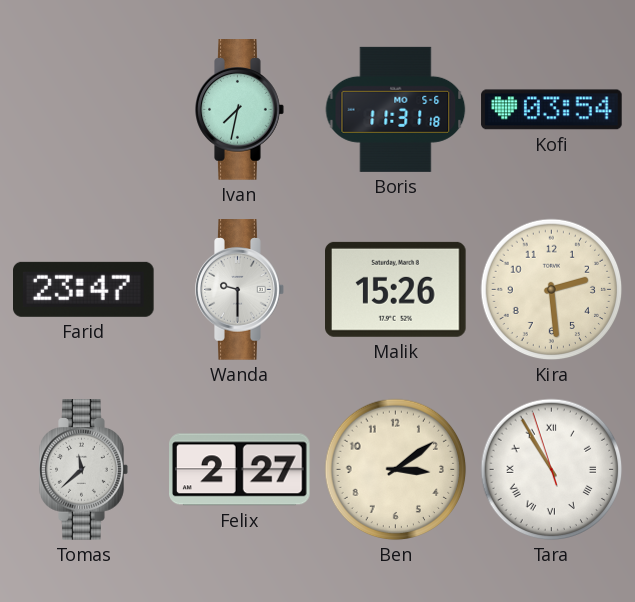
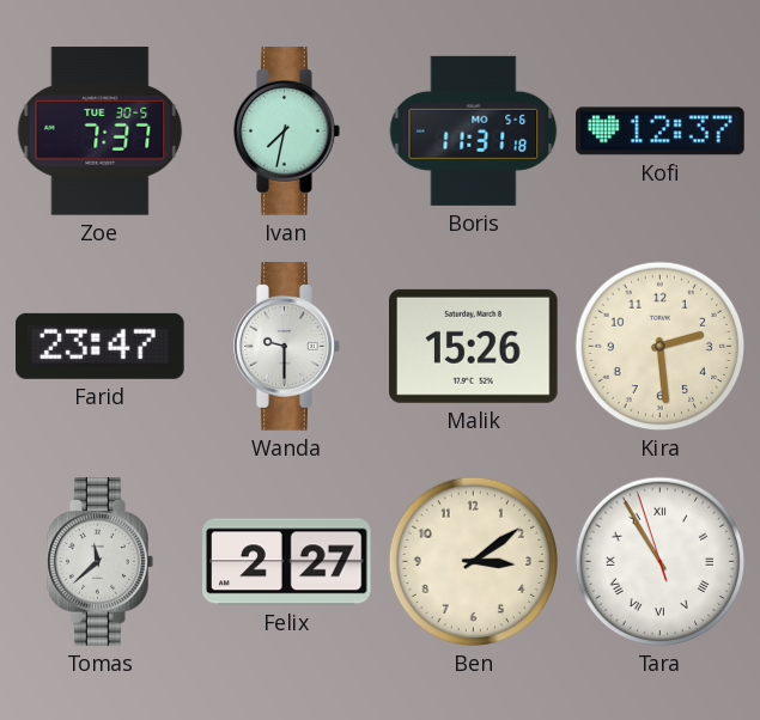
Zoe: none -> 7:37
Kofi: 03:54 -> 12:37
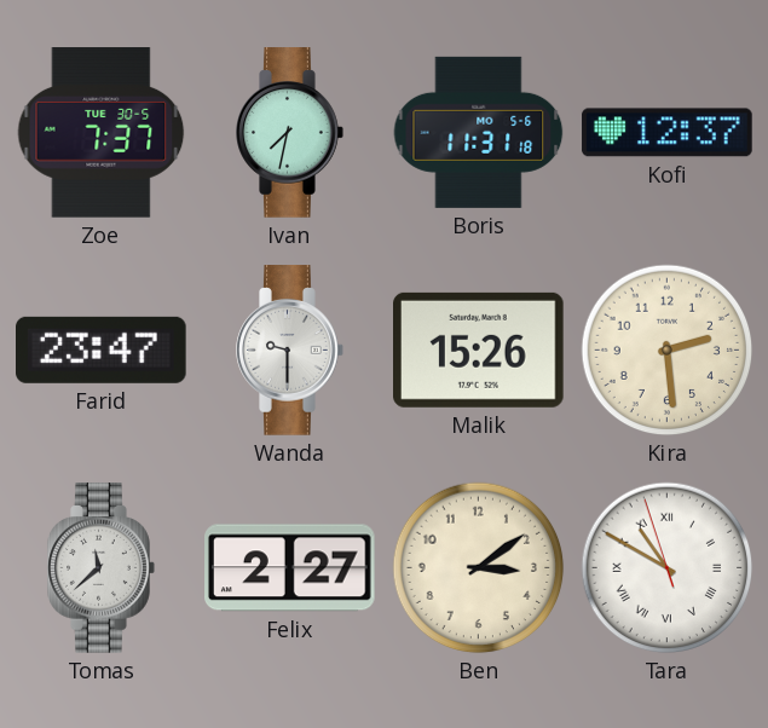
Tara: 10:54 -> 10:49
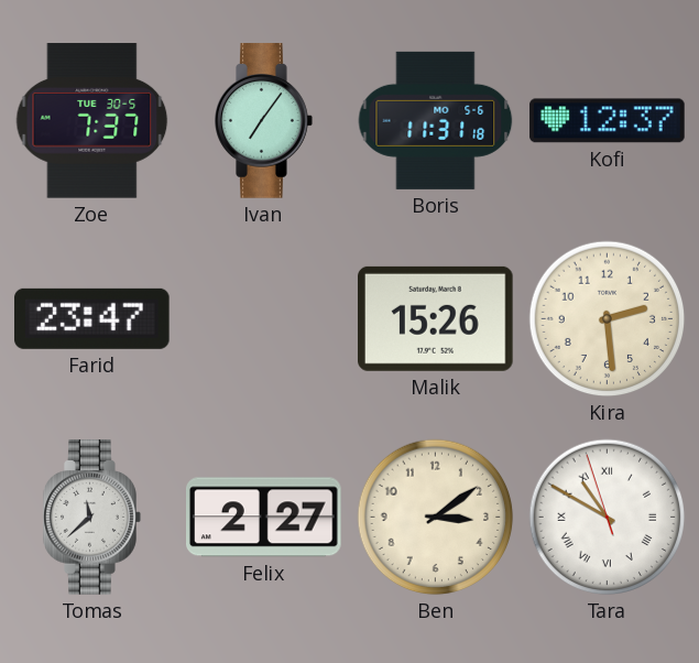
Ivan: 7:32 -> 7:06
Wanda: 9:30 -> none
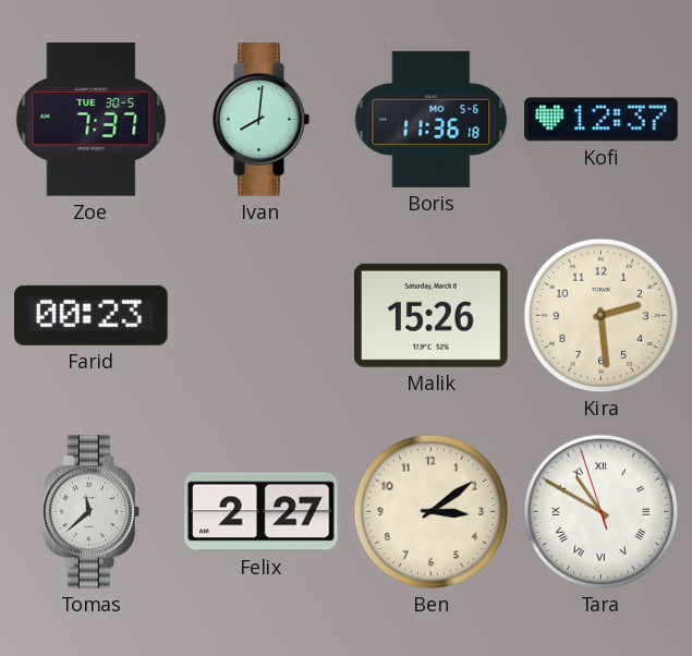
Ivan: 7:06 -> 8:01
Boris: 11:31 -> 11:36
Farid: 23:47 -> 00:23
